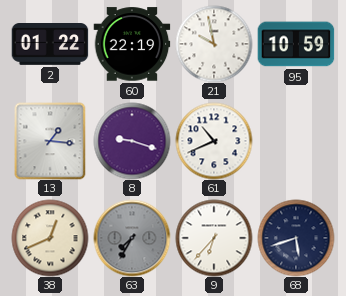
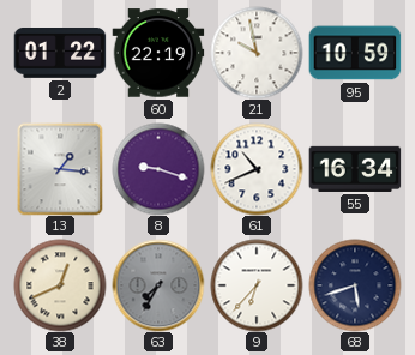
55: none -> 16:34
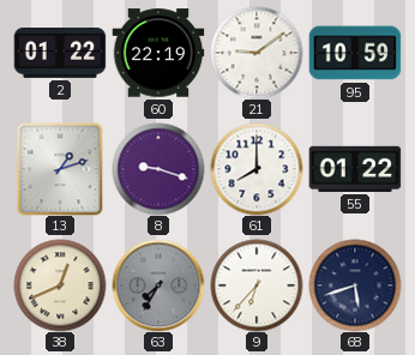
21: 9:58 -> 9:09
13: 1:16 -> 1:12
61: 10:41 -> 8:00
55: 16:34 -> 01:22
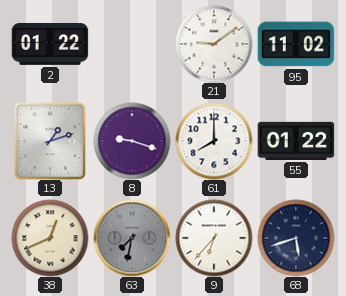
60: 22:19 -> none
95: 10:59 -> 11:02
63: 7:35 -> 7:32
